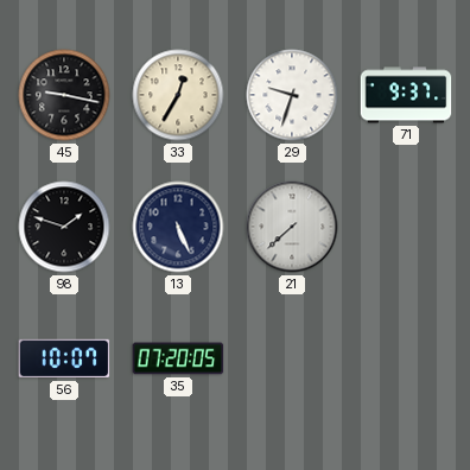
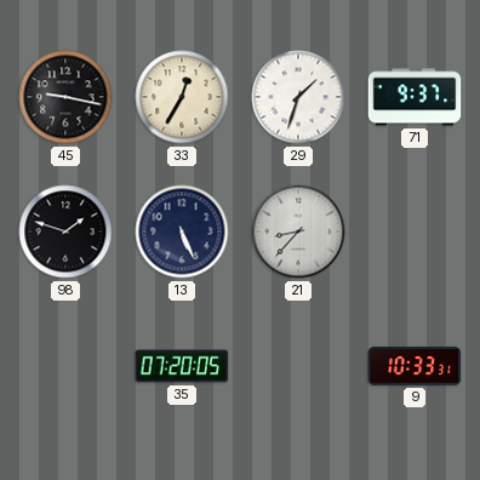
29: 9:33 -> 1:33
21: 7:38 -> 8:37
56: 10:07 -> none
9: none -> 10:33
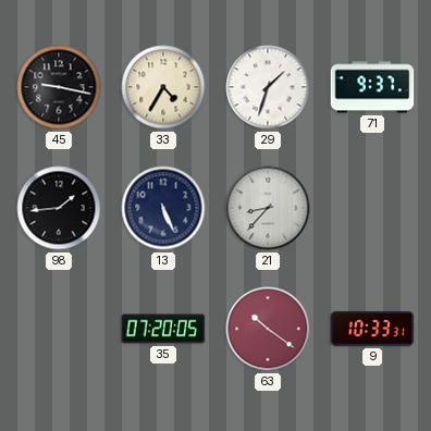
33: 12:35 -> 4:35
98: 1:48 -> 1:44
63: none -> 10:21
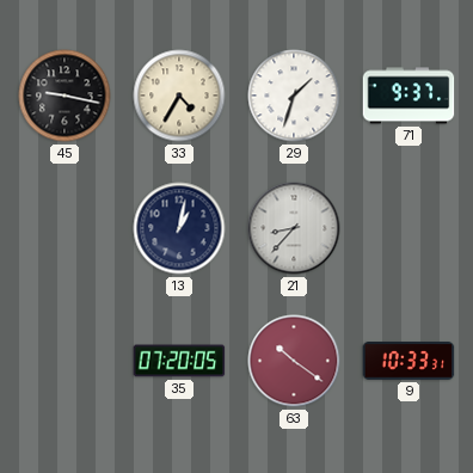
98: 1:44 -> none
13: 5:26 -> 1:02
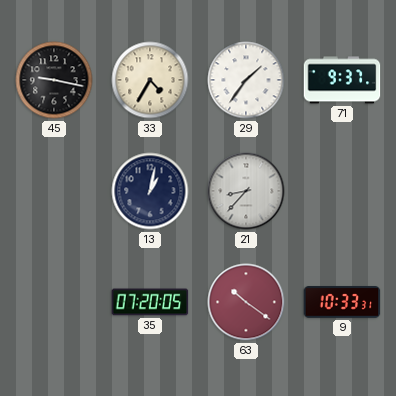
29: 1:33 -> 1:36
